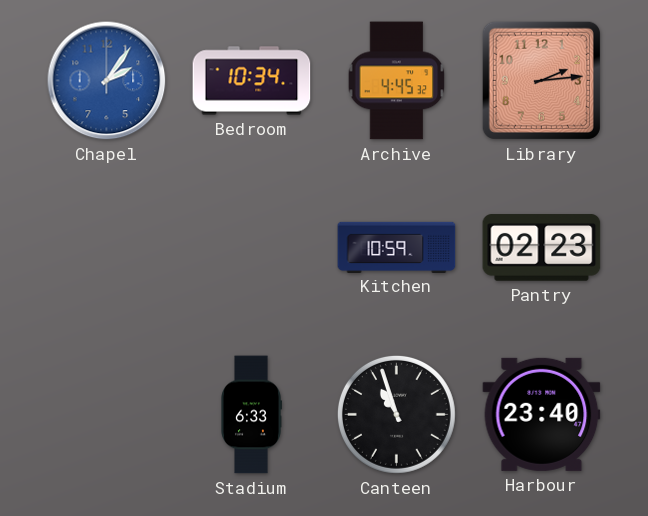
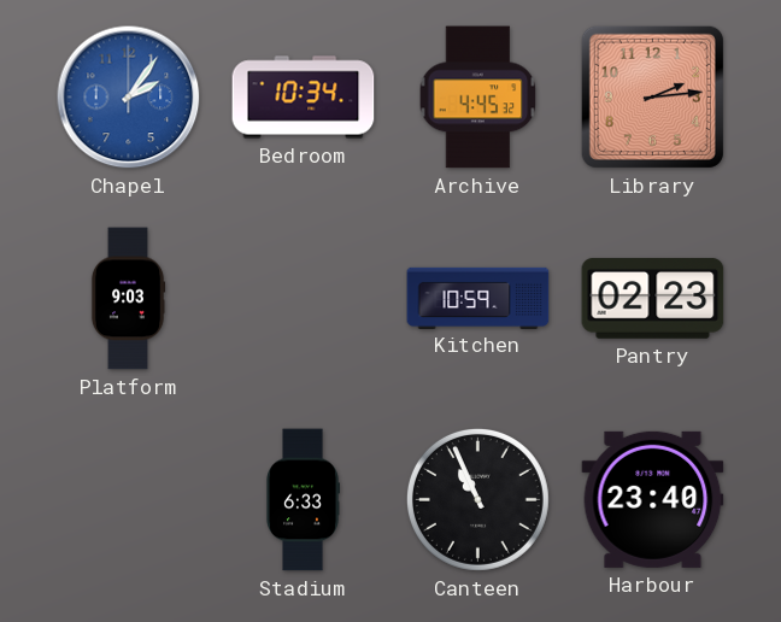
Platform: none -> 9:03
Canteen: 10:57 -> 10:56
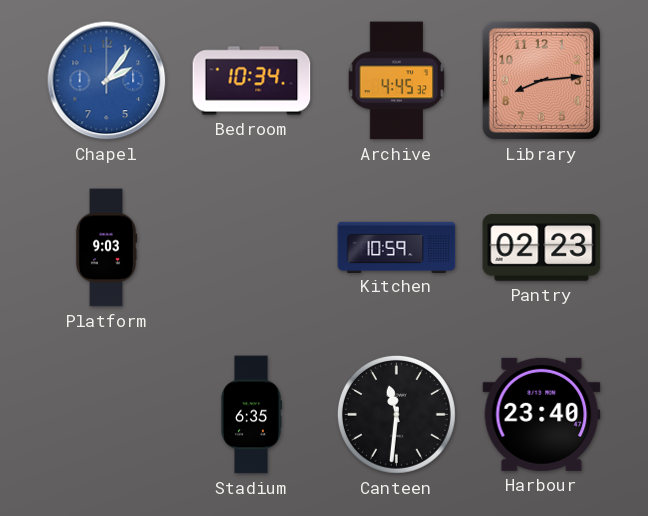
Library: 2:14 -> 8:14
Stadium: 6:33 -> 6:35
Canteen: 10:56 -> 11:31
